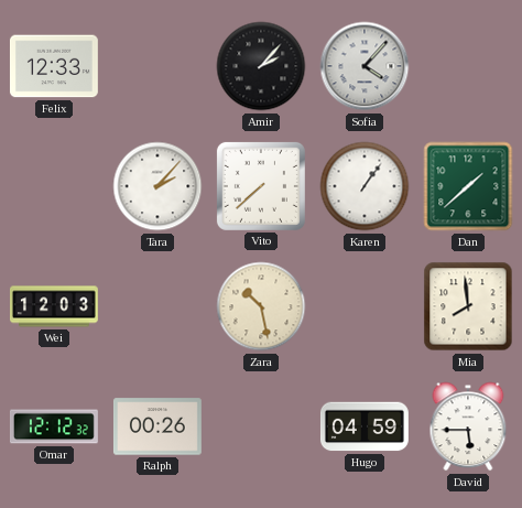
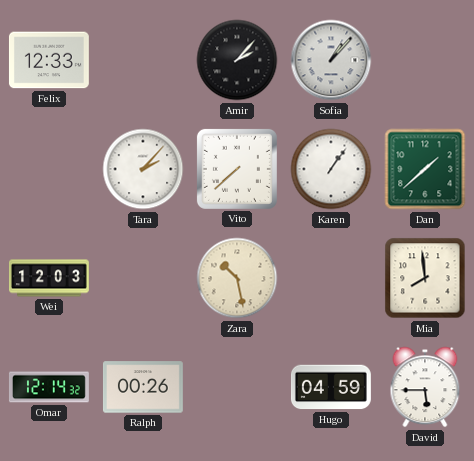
Sofia: 4:07 -> 1:07
Omar: 12:12 -> 12:14
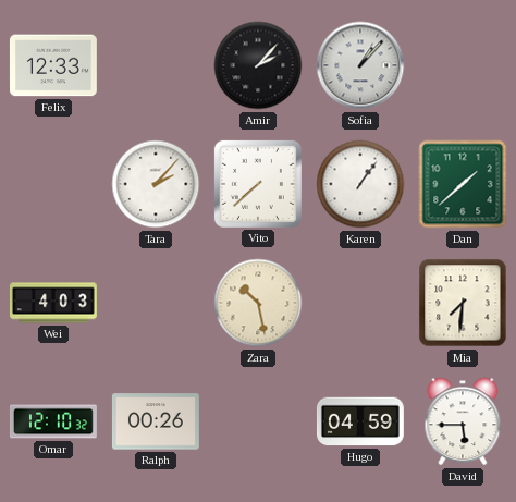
Wei: 12:03 -> 4:03
Mia: 7:59 -> 7:31
Omar: 12:14 -> 12:10
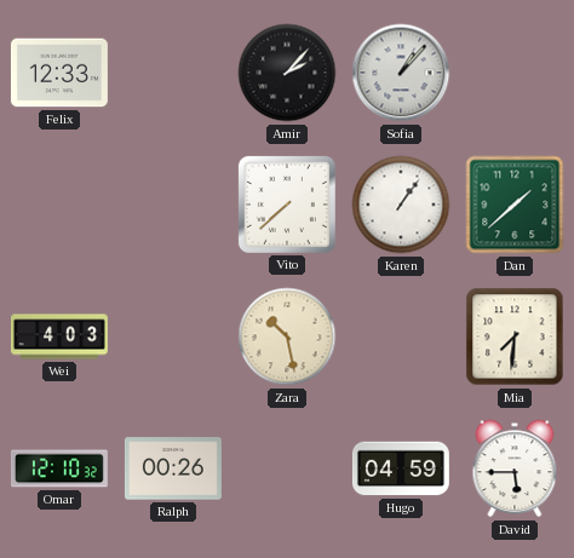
Tara: 2:07 -> none
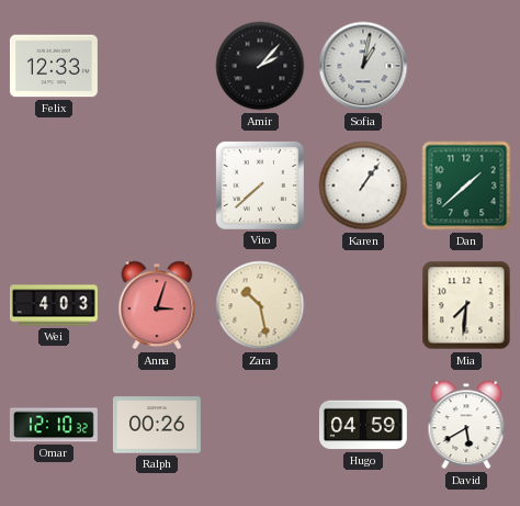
Sofia: 1:07 -> 1:02
Anna: none -> 3:03
David: 5:45 -> 5:40
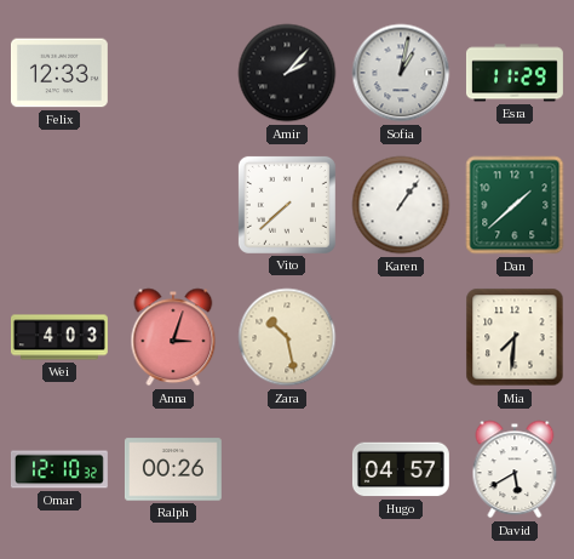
Esra: none -> 11:29
Hugo: 04:59 -> 04:57
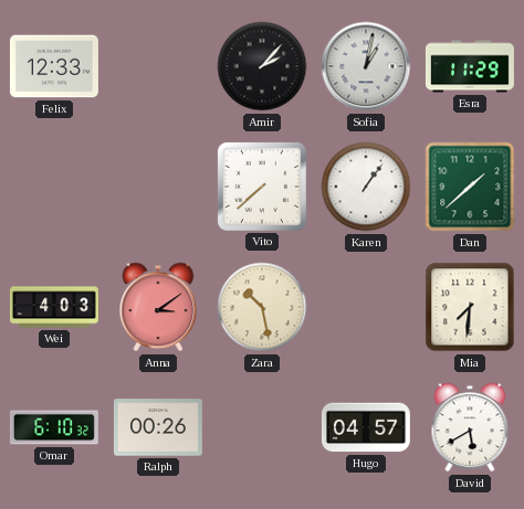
Anna: 3:03 -> 3:09
Omar: 12:10 -> 6:10
